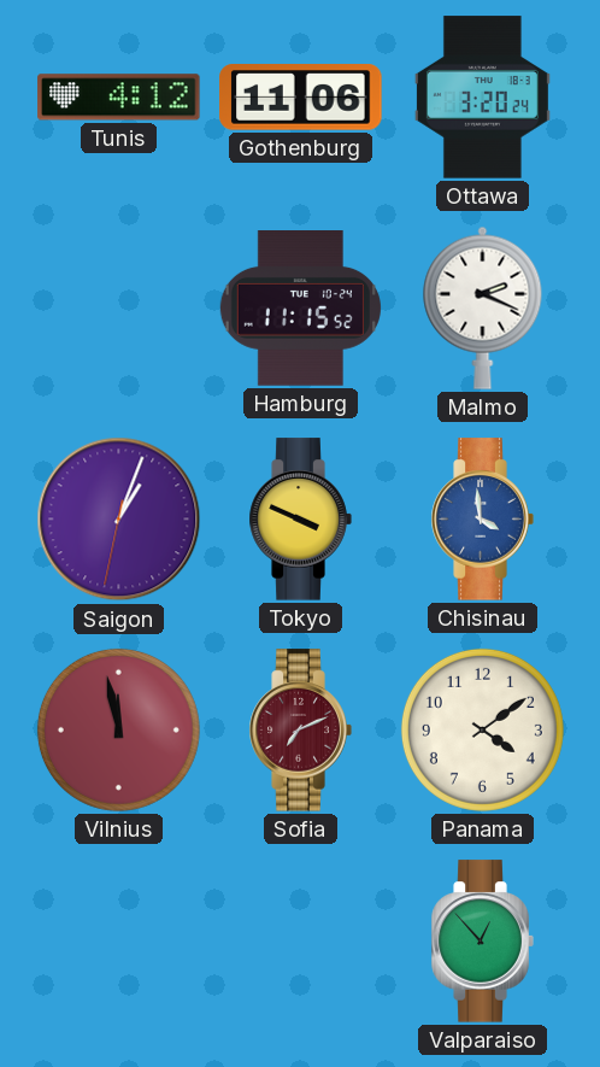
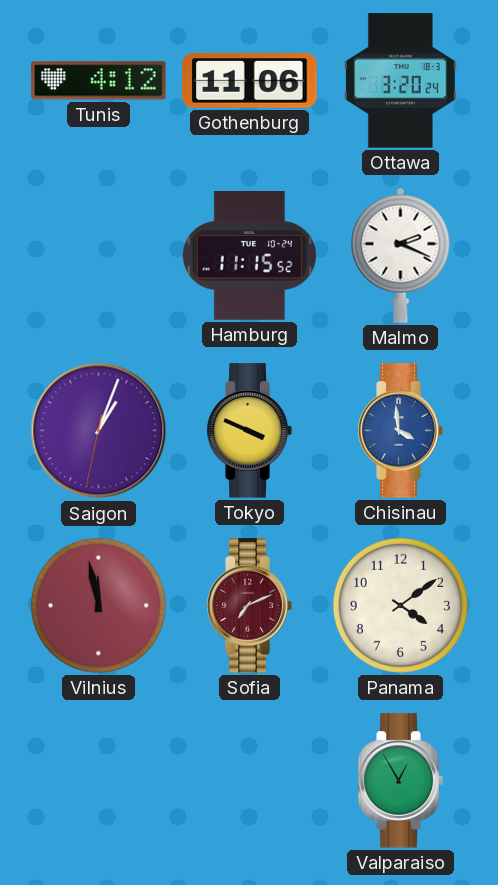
Valparaiso: 12:53 -> 12:55
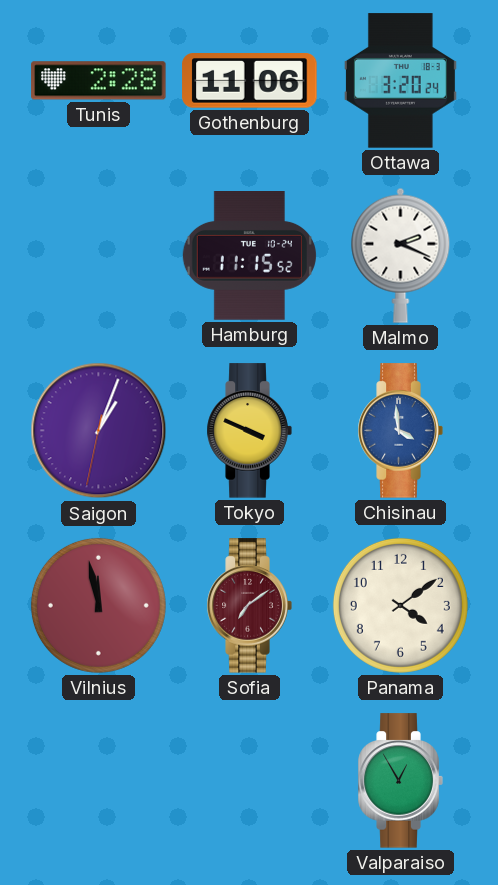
Tunis: 4:12 -> 2:28
Sofia: 7:11 -> 7:09
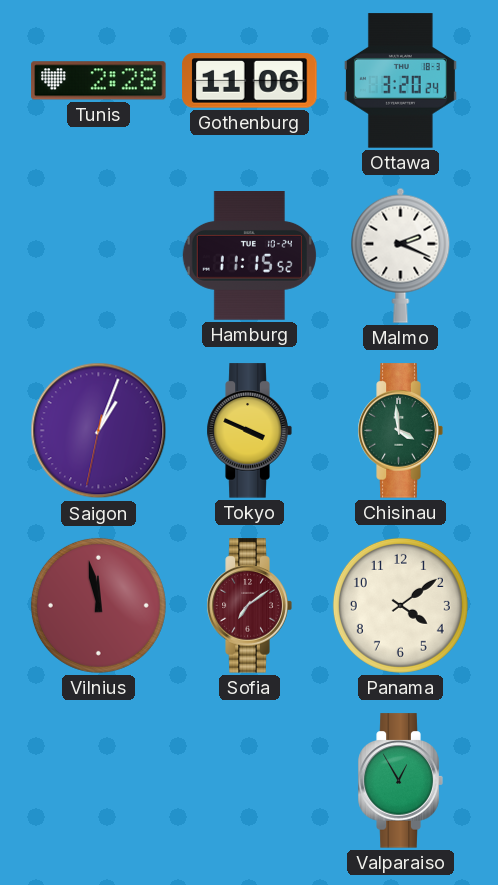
Chisinau dial: blue -> green
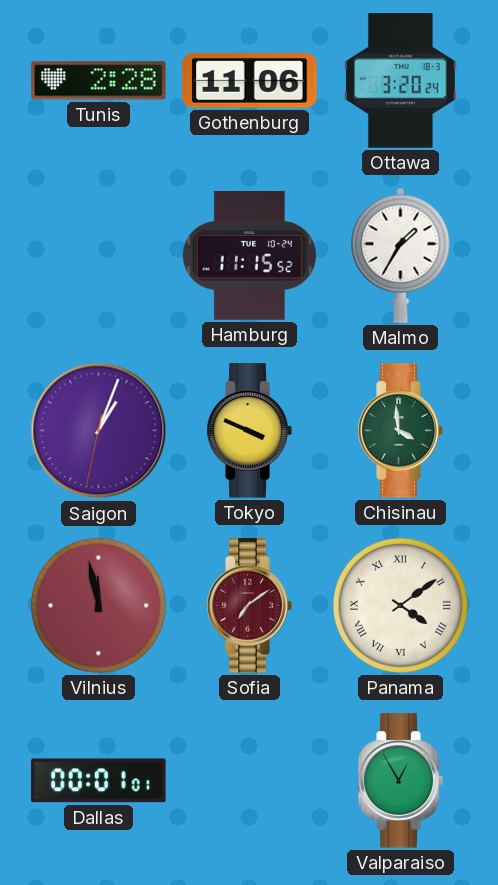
Malmo: 2:19 -> 1:35
Panama numerals: Arabic -> Roman
Dallas: none -> 00:01
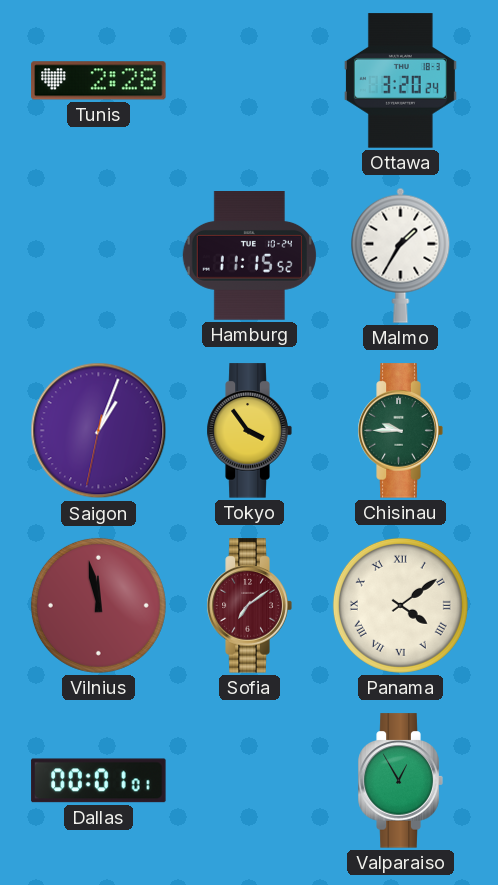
Gothenburg: 11:06 -> none
Tokyo: 3:49 -> 3:54
Chisinau: 3:59 -> 9:45
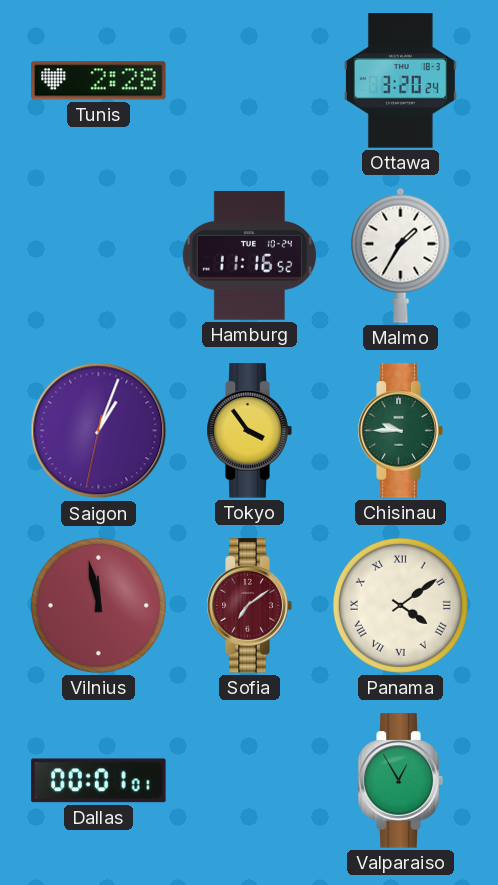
Hamburg: 11:15 -> 11:16
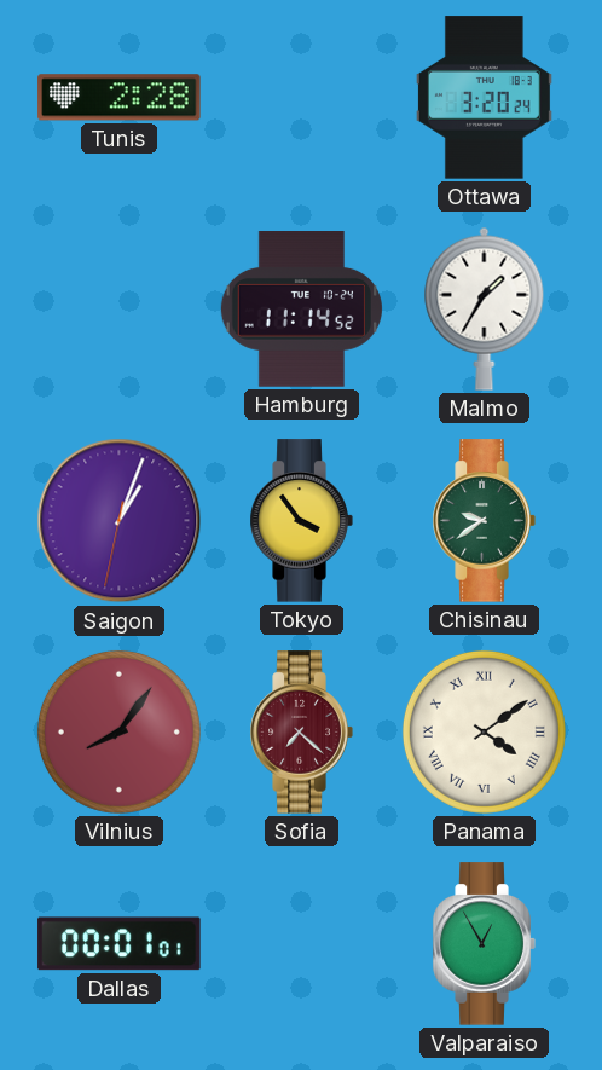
Hamburg: 11:16 -> 11:14
Chisinau: 9:45 -> 9:39
Vilnius: 11:58 -> 8:06
Sofia: 7:09 -> 7:22
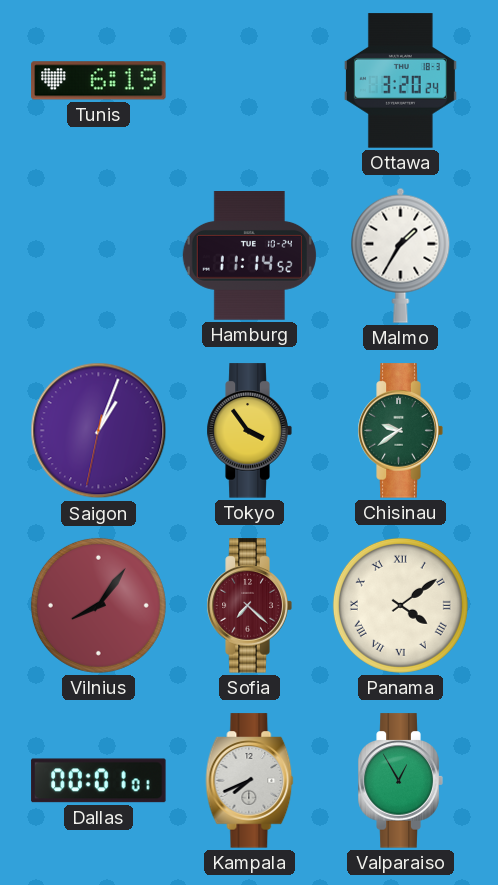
Tunis: 2:28 -> 6:19
Kampala: none -> 7:41
